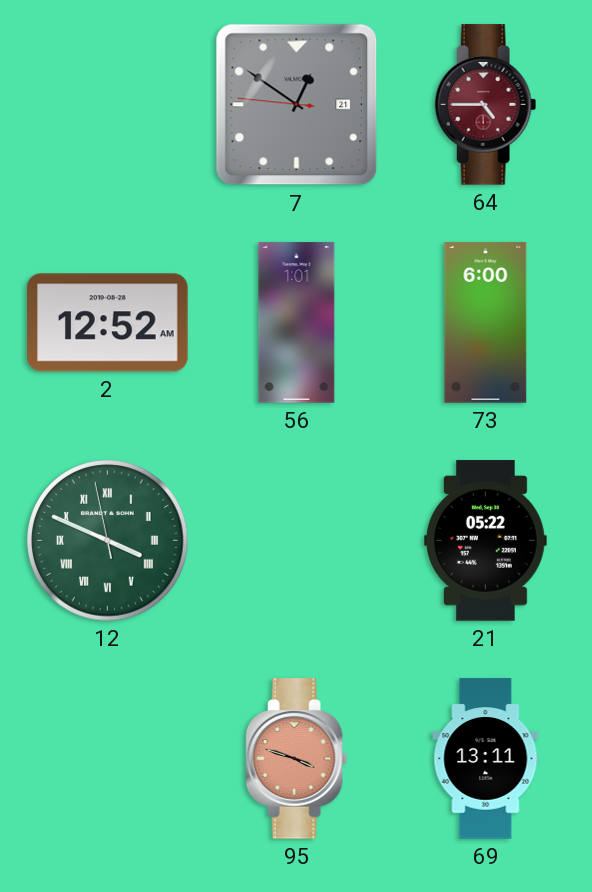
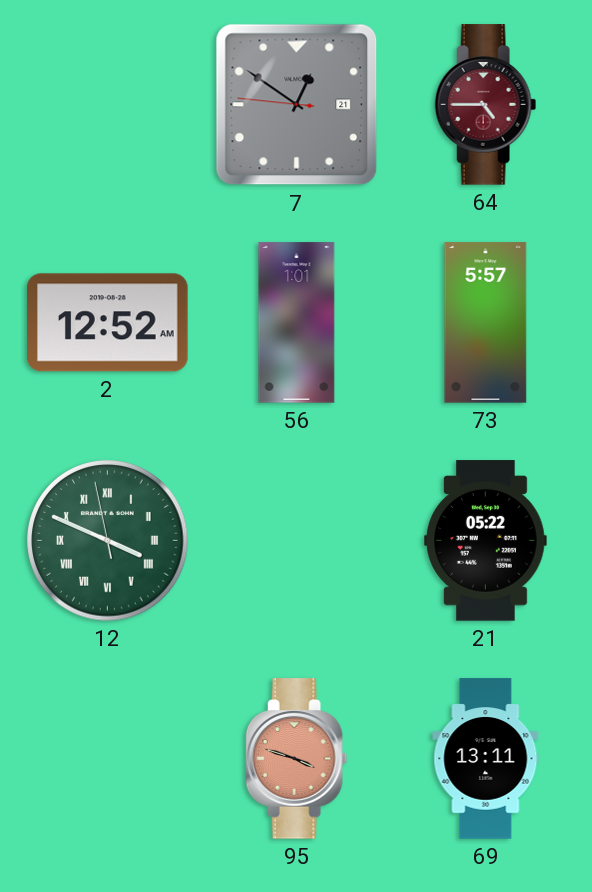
73: 6:00 -> 5:57
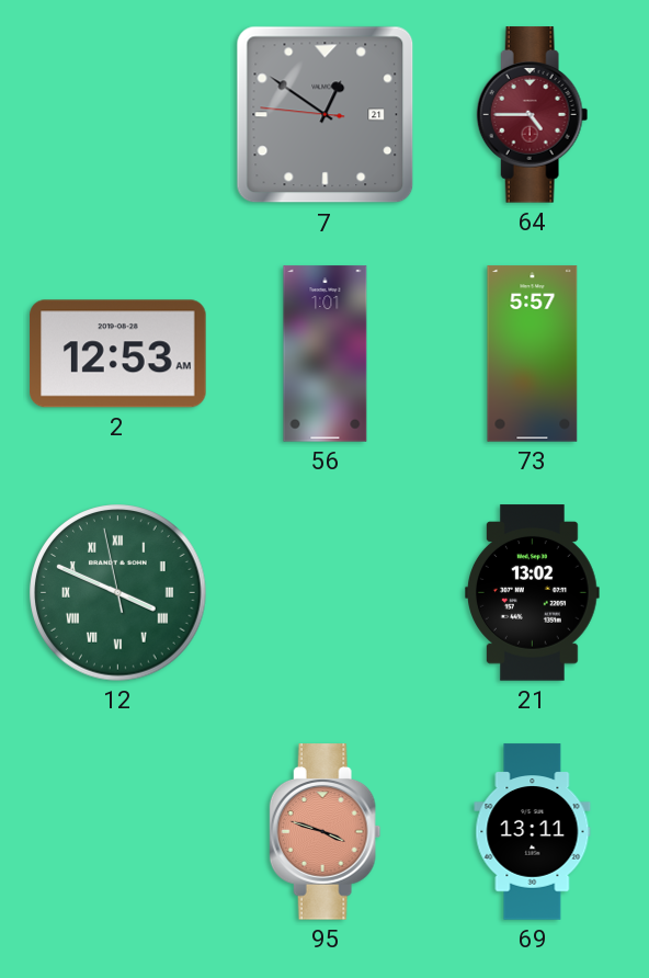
2: 12:52 -> 12:53
21: 05:22 -> 13:02
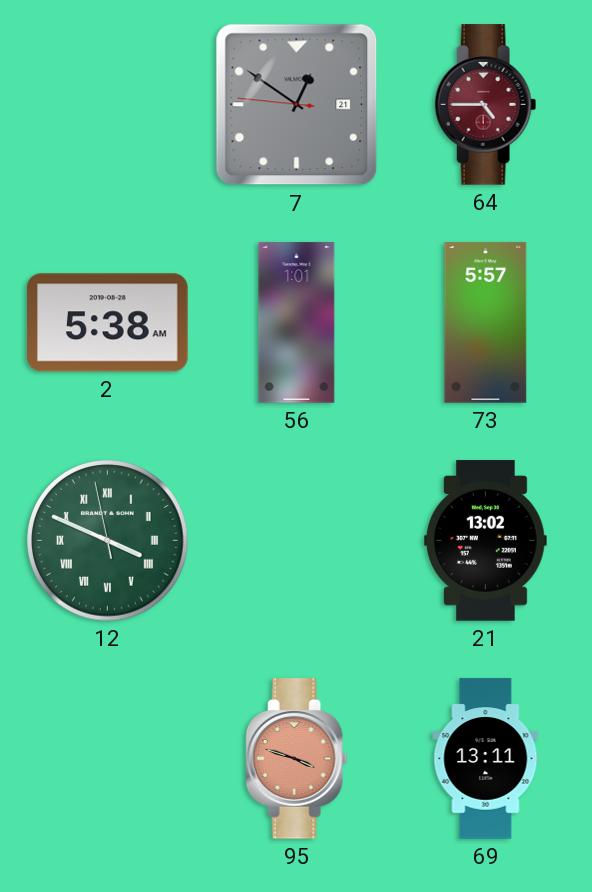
2: 12:53 -> 5:38
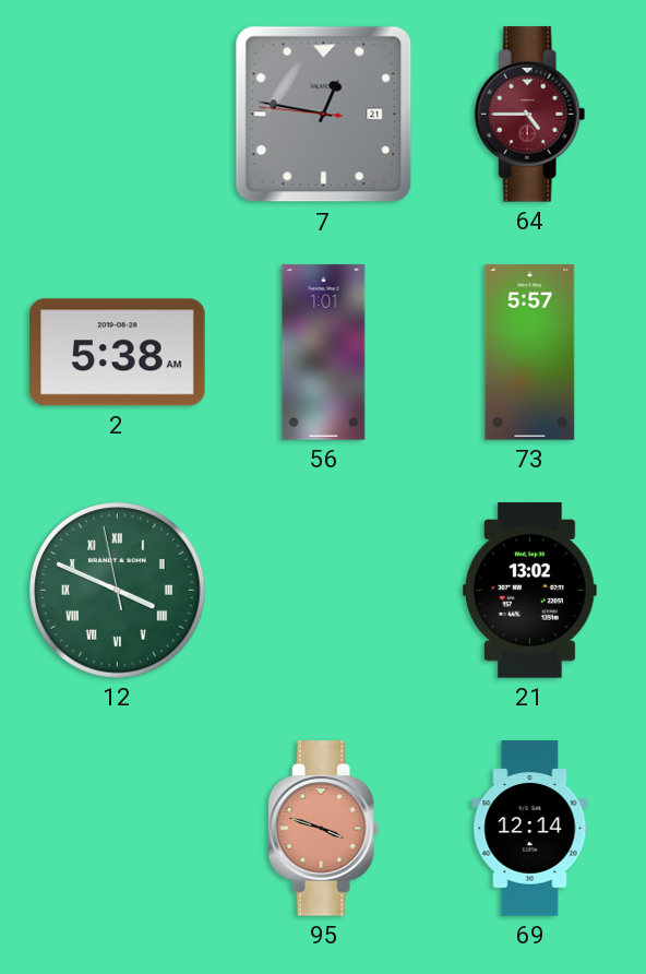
7: 12:50 -> 12:46
69: 13:11 -> 12:14
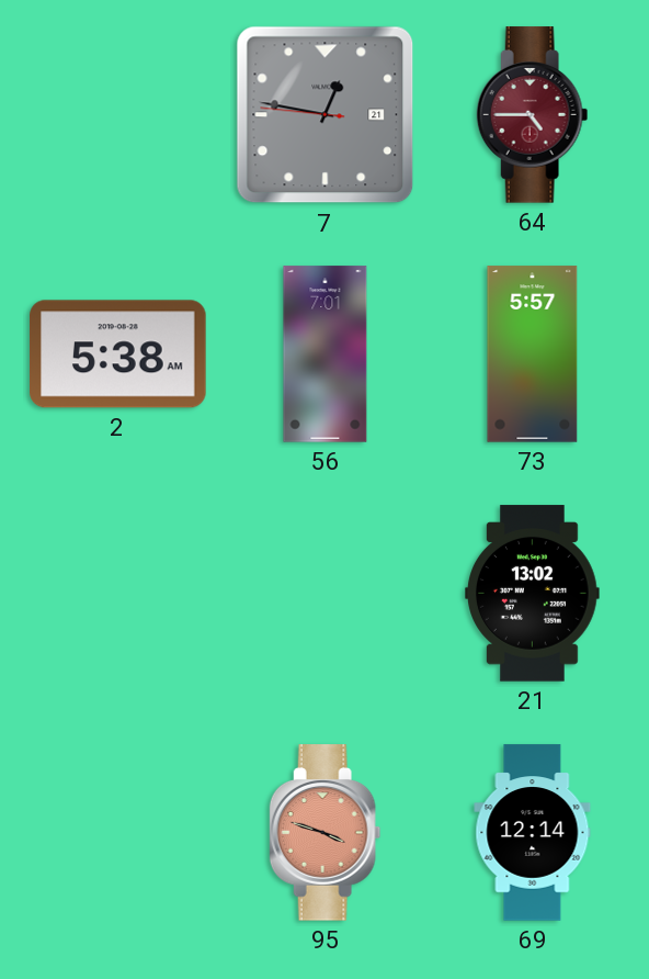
56: 1:01 -> 7:01
12: 3:48 -> none
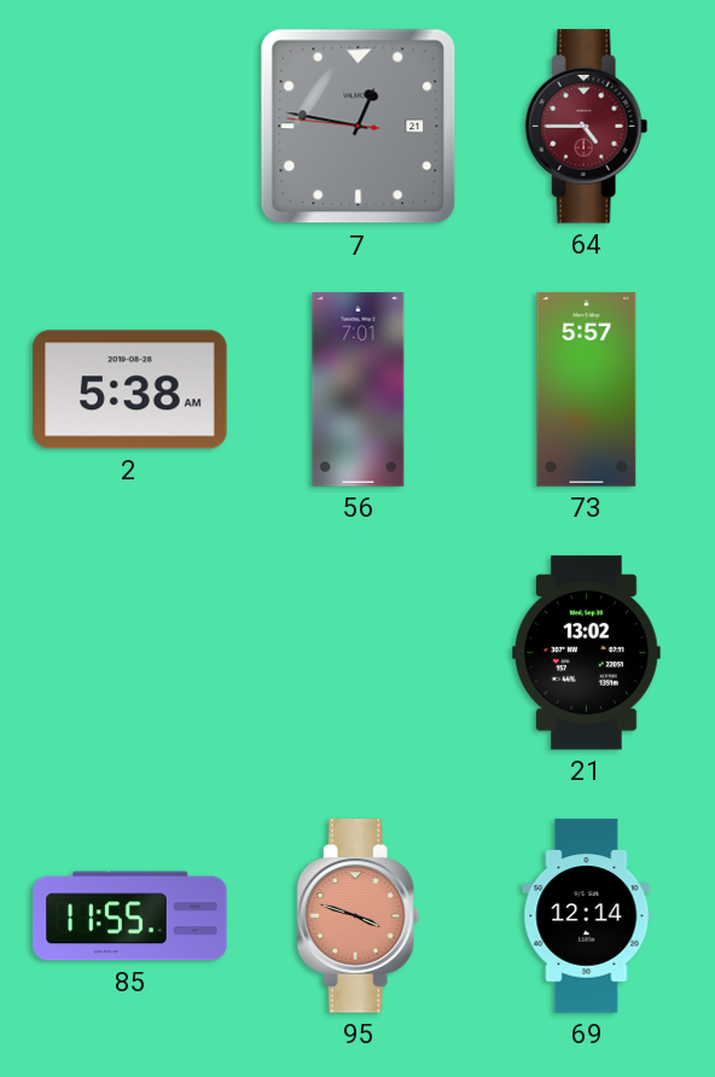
85: none -> 11:55
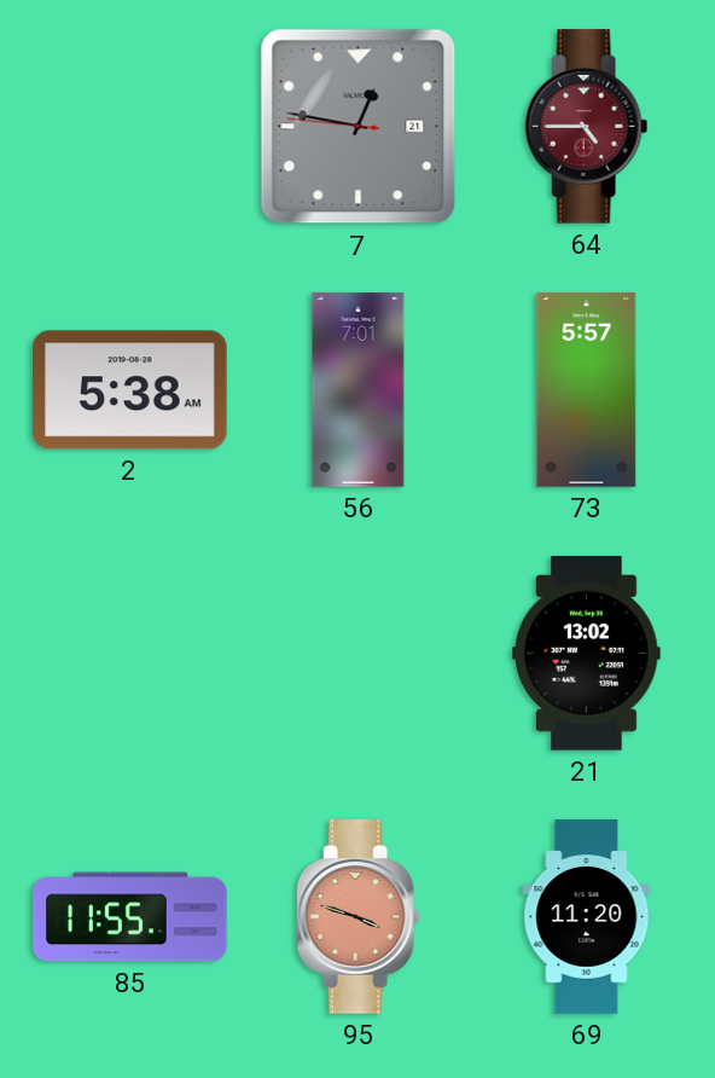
69: 12:14 -> 11:20
